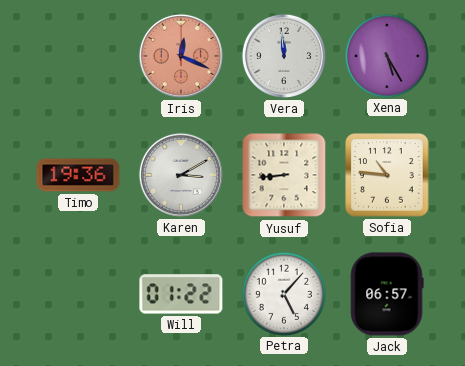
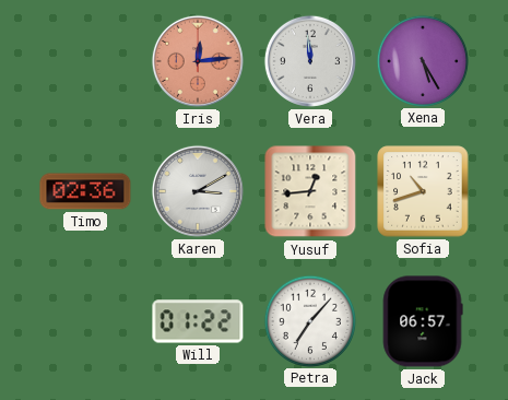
Iris: 12:19 -> 12:14
Timo: 19:36 -> 02:36
Yusuf: 8:44 -> 12:44
Sofia: 10:46 -> 10:42
Petra: 5:07 -> 7:07
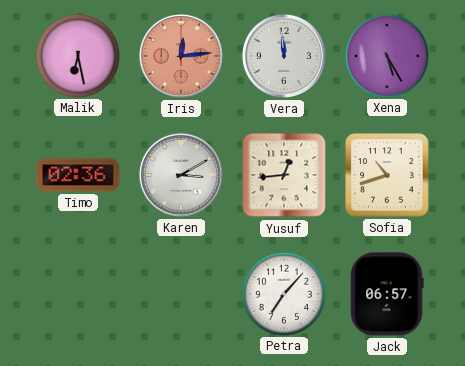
Malik: none -> 6:28
Will: 01:22 -> none
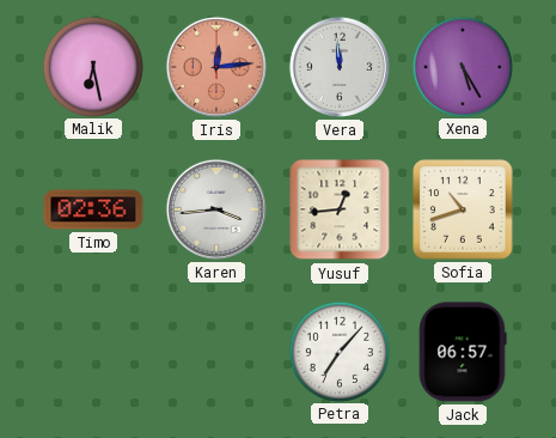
Karen: 3:10 -> 3:44
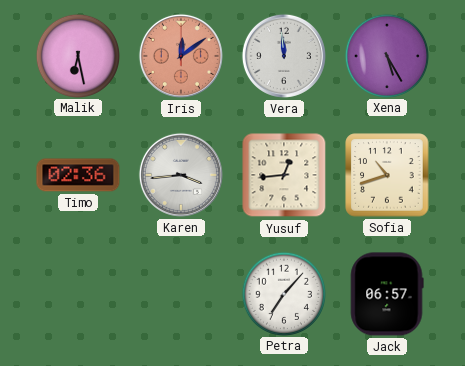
Iris: 12:14 -> 12:09
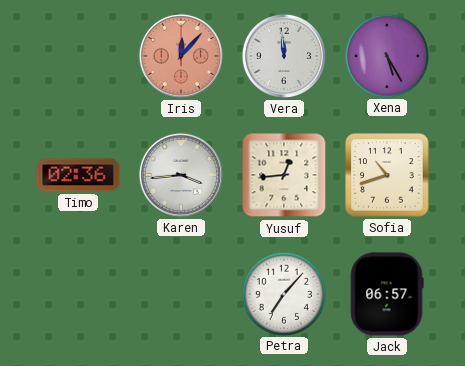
Malik: 6:28 -> none
Iris: 12:09 -> 12:07
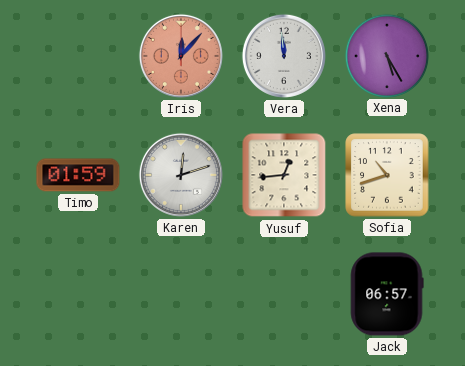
Timo: 02:36 -> 01:59
Karen: 3:44 -> 12:12
Petra: 7:07 -> none
